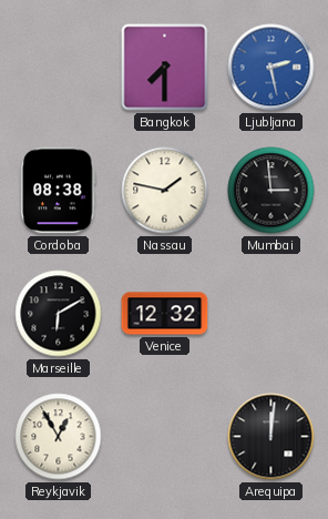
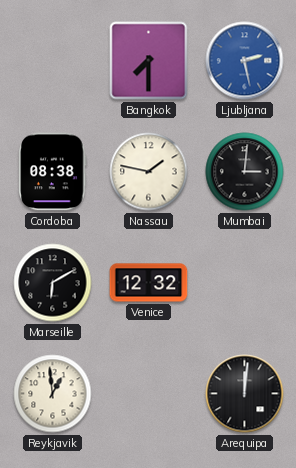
Mumbai: 2:59 -> 3:01
Reykjavik: 12:55 -> 12:59
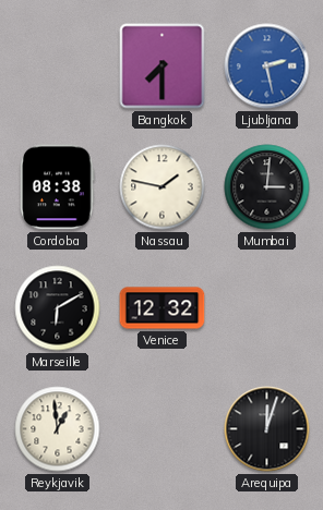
Arequipa: 12:01 -> 12:03
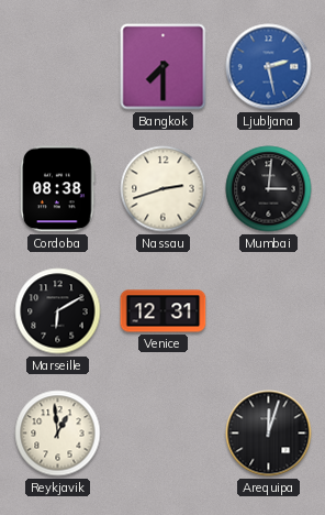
Nassau: 1:47 -> 2:42
Venice: 12:32 -> 12:31
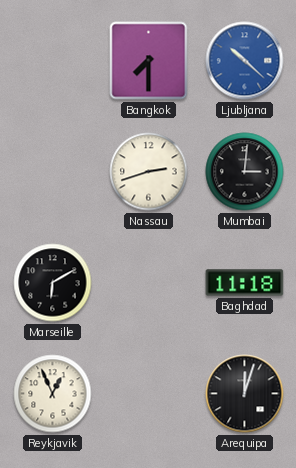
Ljubljana: 2:28 -> 10:22
Cordoba: 08:38 -> none
Venice: 12:31 -> none
Baghdad: none -> 11:18
Reykjavik: 12:59 -> 12:56
